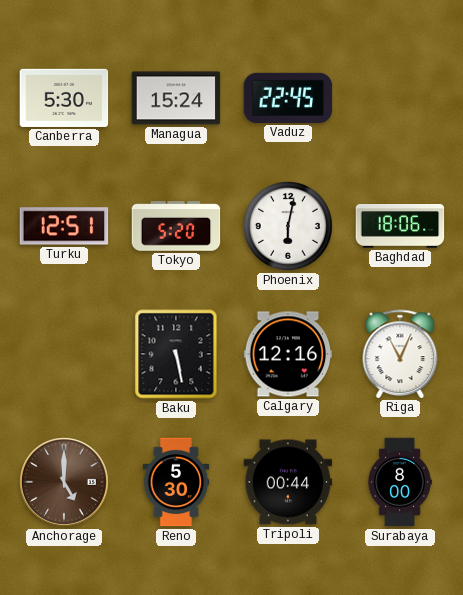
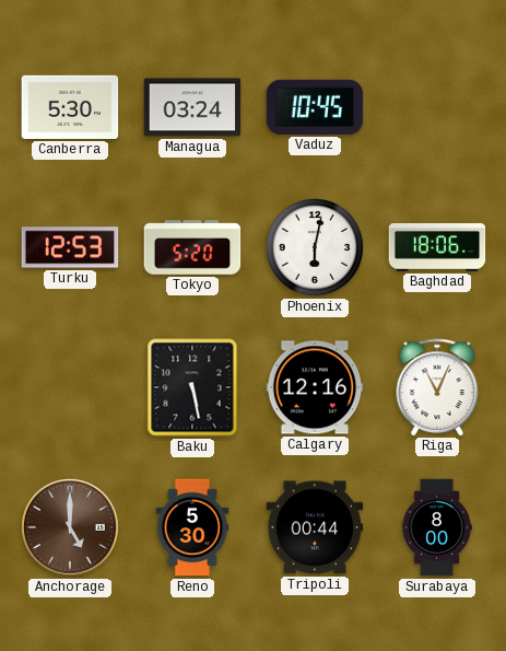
Managua: 15:24 -> 03:24
Vaduz: 22:45 -> 10:45
Turku: 12:51 -> 12:53
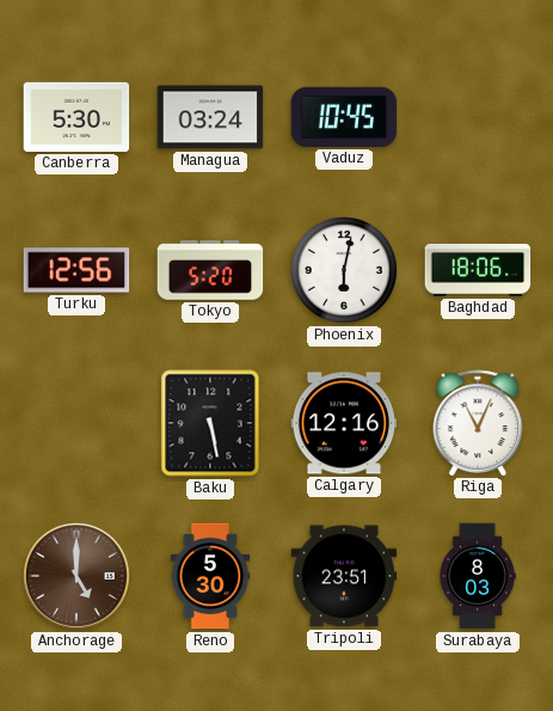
Turku: 12:53 -> 12:56
Tripoli: 00:44 -> 23:51
Surabaya: 8:00 -> 8:03
